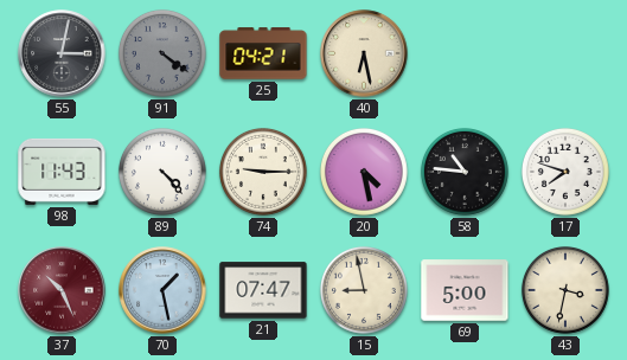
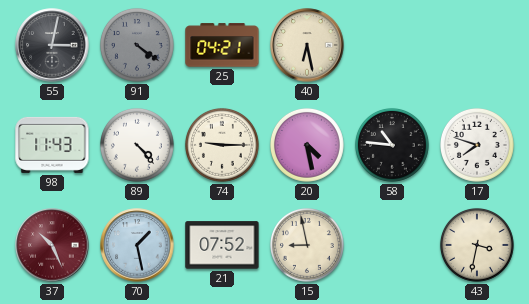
21: 07:47 -> 07:52
69: 5:00 -> none
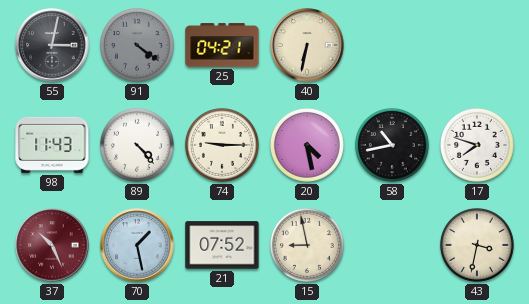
40: 6:28 -> 6:32
58: 10:46 -> 10:43
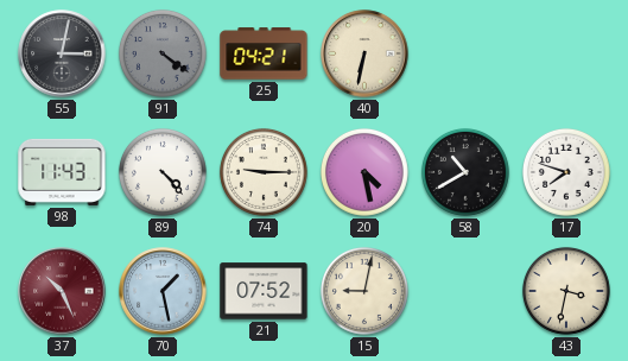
58: 10:43 -> 10:40
15: 8:58 -> 9:02
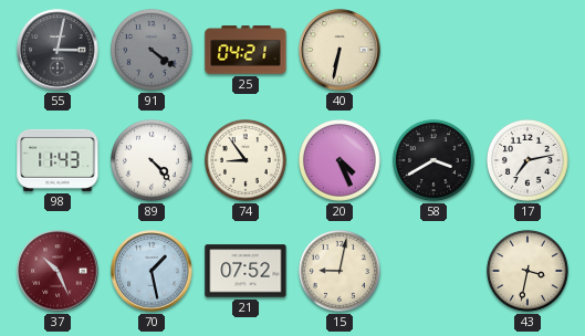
74: 9:15 -> 8:54
20: 4:28 -> 4:26
58: 10:40 -> 3:40
17: 7:48 -> 7:13
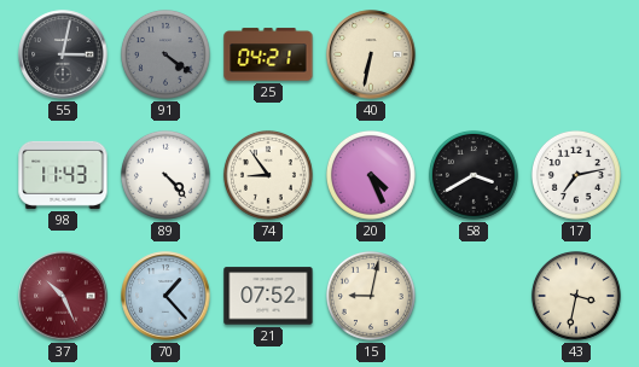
70: 1:28 -> 1:23
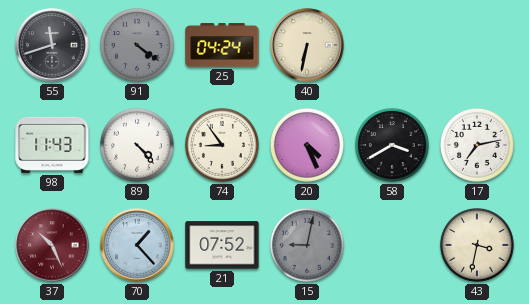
55: 3:02 -> 11:42
25: 04:21 -> 04:24
15 dial: cream -> grey
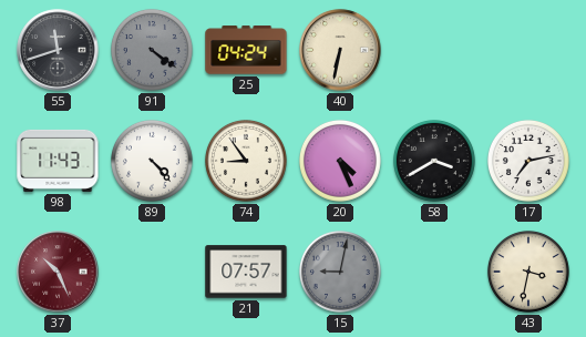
70: 1:23 -> none
21: 07:52 -> 07:57
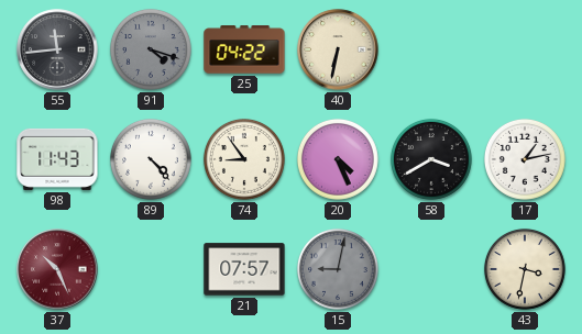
55: 11:42 -> 11:44
91: 4:21 -> 4:18
25: 04:24 -> 04:22
17: 7:13 -> 1:13
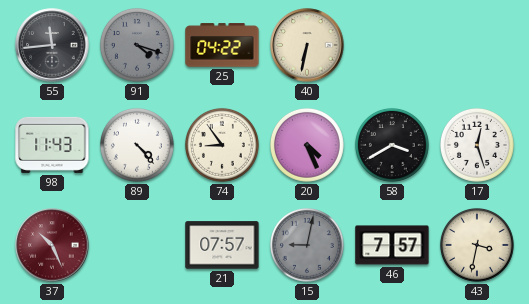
17: 1:13 -> 12:27
46: none -> 7:57
